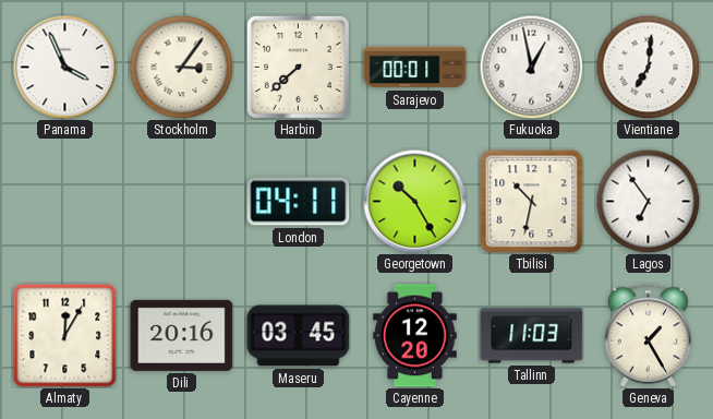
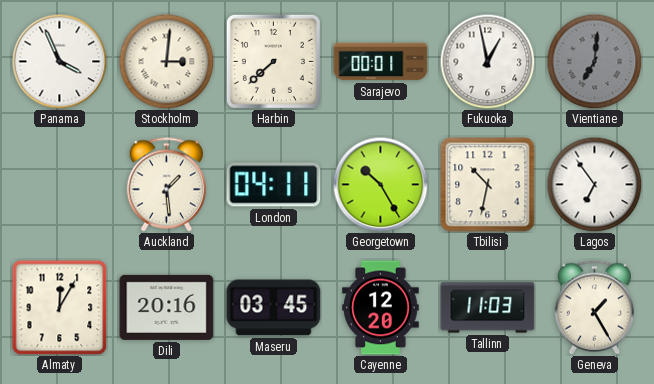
Stockholm: 3:06 -> 3:01
Vientiane dial: white -> grey
Auckland: none -> 1:29
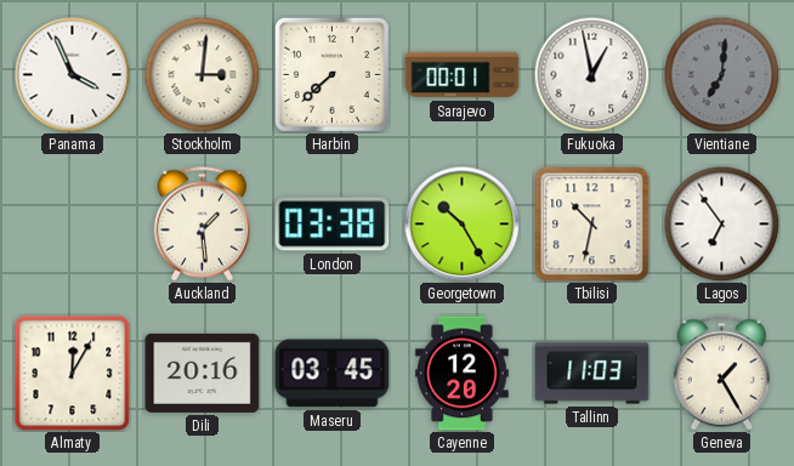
London: 04:11 -> 03:38
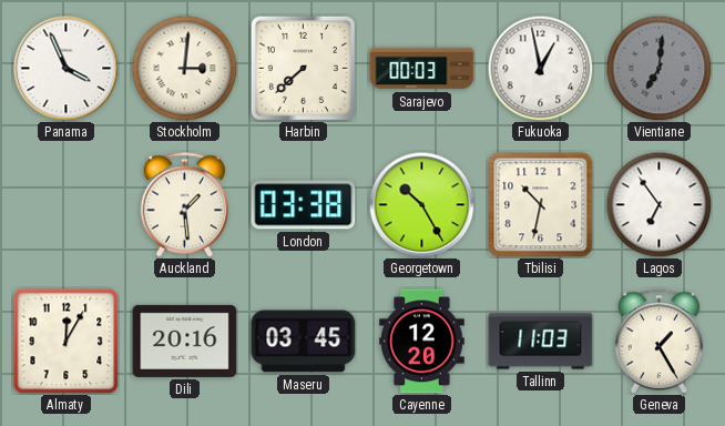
Sarajevo: 00:01 -> 00:03
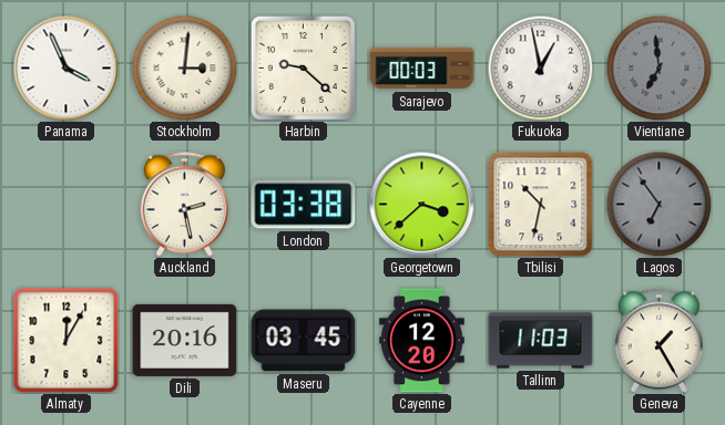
Harbin: 7:38 -> 9:22
Vientiane: 7:01 -> 6:59
Auckland: 1:29 -> 2:28
Georgetown: 10:25 -> 3:38
Lagos dial: white -> grey
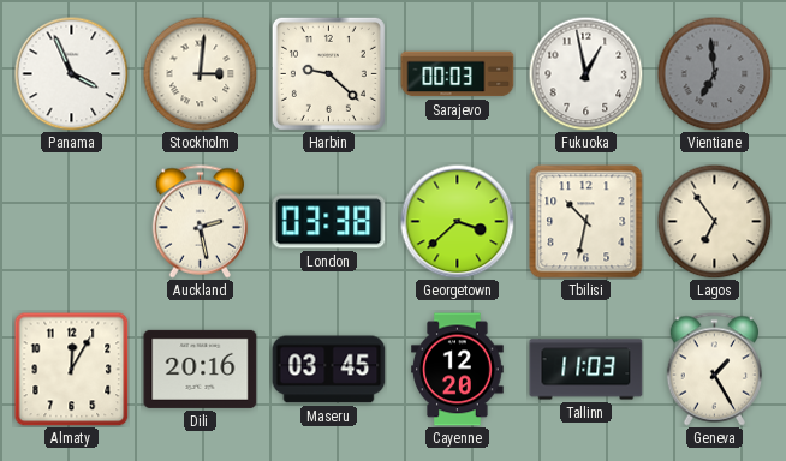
Lagos dial: grey -> cream
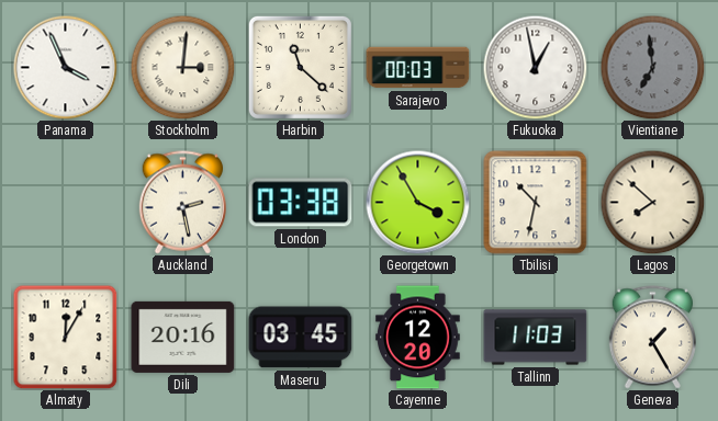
Harbin: 9:22 -> 11:22
Georgetown: 3:38 -> 3:55
Lagos: 6:54 -> 7:52
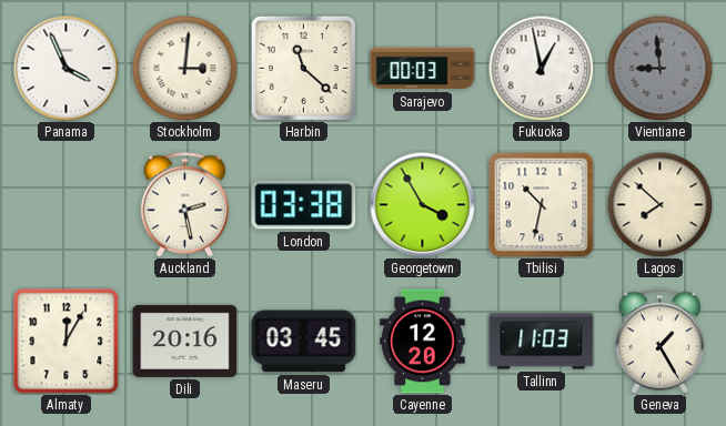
Vientiane: 6:59 -> 8:59
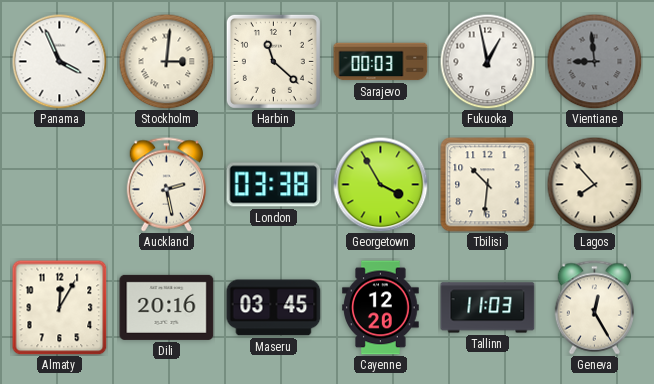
Tbilisi: 10:32 -> 10:31
Lagos: 7:52 -> 7:53
Geneva: 1:25 -> 12:25
